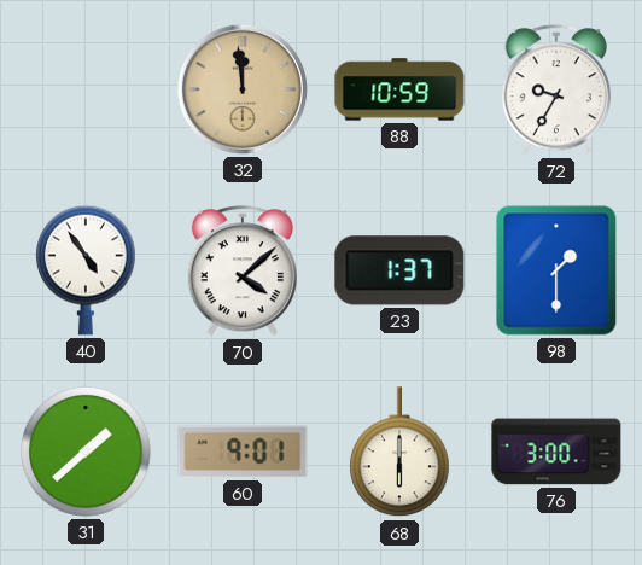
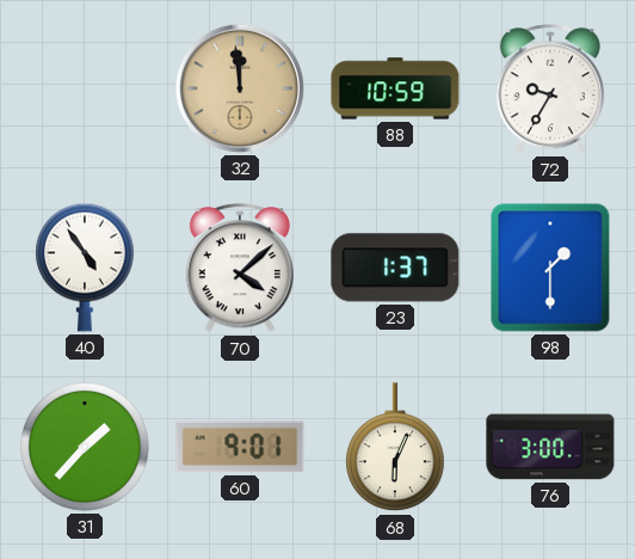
31: 1:38 -> 1:37
68: 6:00 -> 6:04
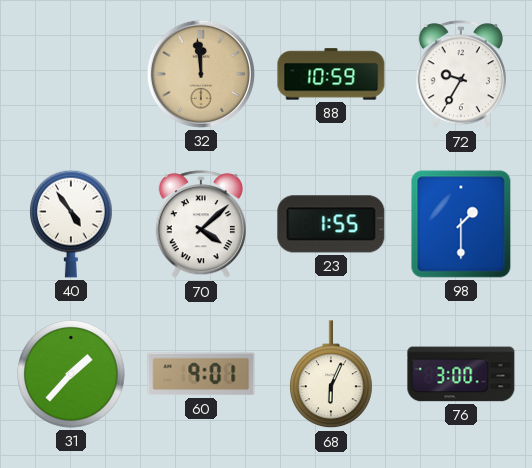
23: 1:37 -> 1:55
